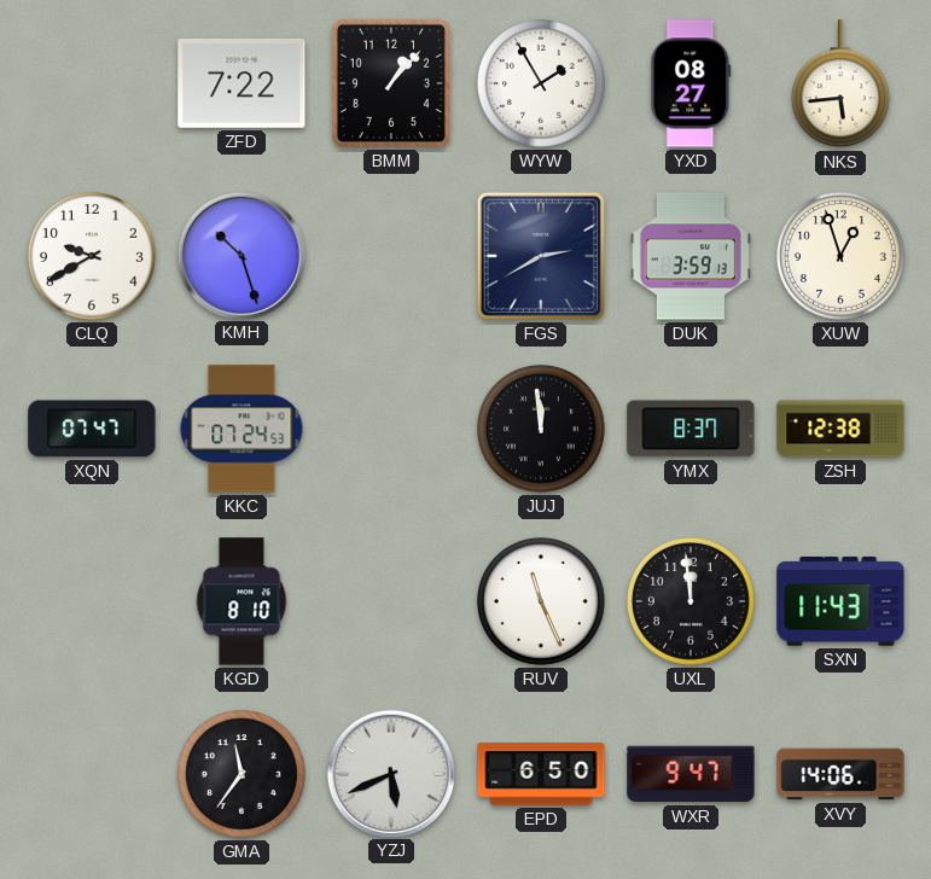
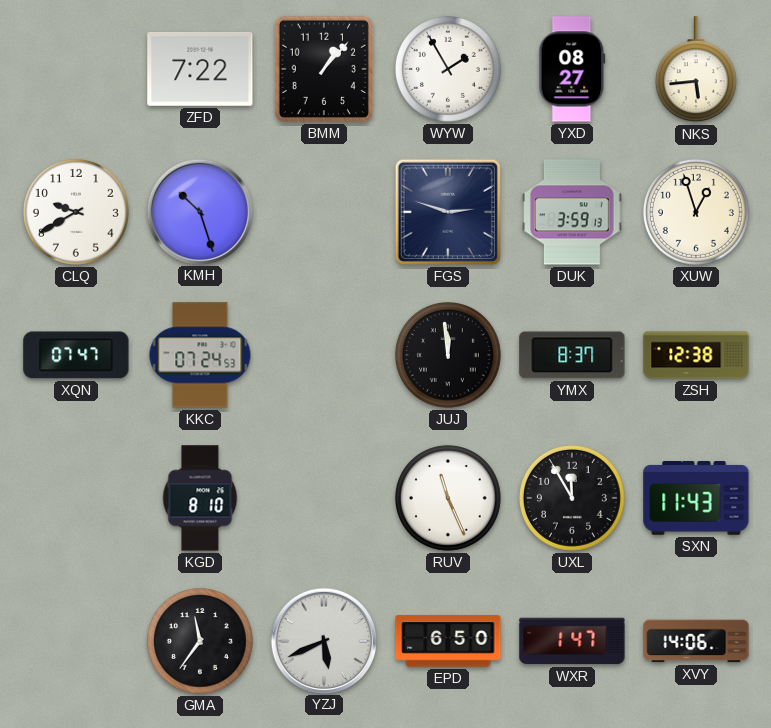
FGS: 2:40 -> 2:48
UXL: 11:59 -> 11:55
WXR: 9:47 -> 1:47
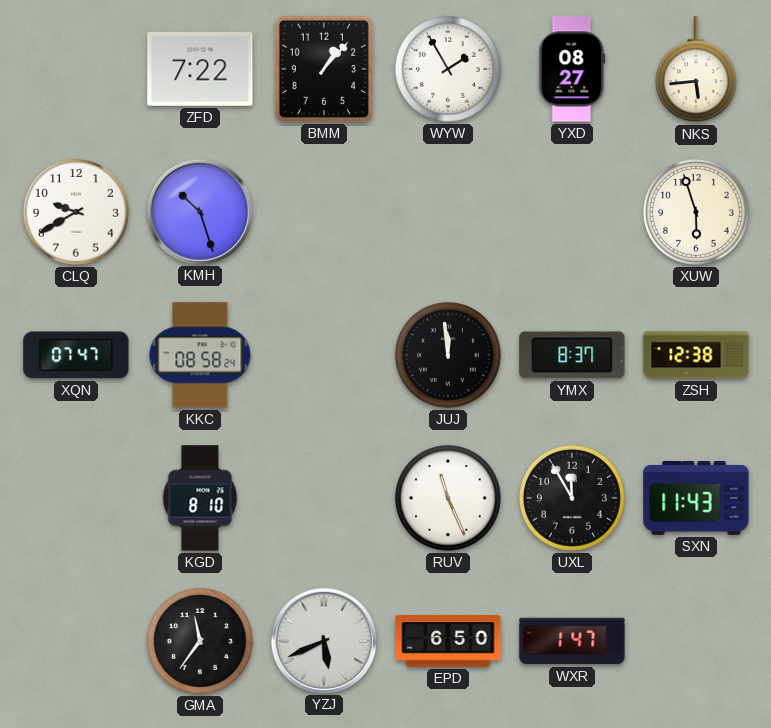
FGS: 2:48 -> none
DUK: 3:59 -> none
XUW: 12:57 -> 5:57
KKC: 07:24 -> 08:58
XVY: 14:06 -> none
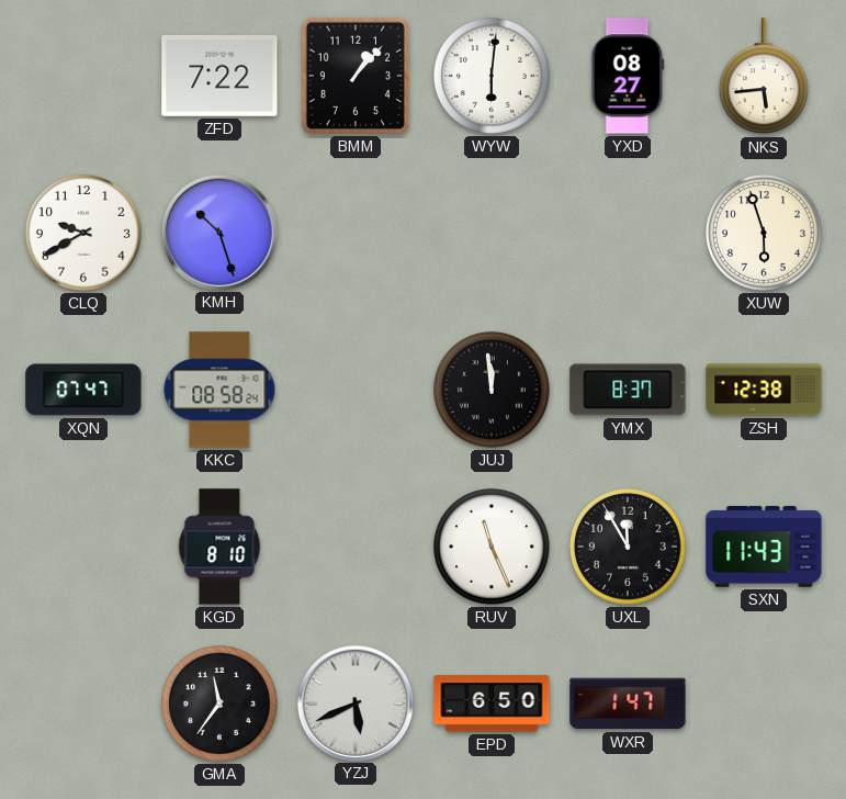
WYW: 1:55 -> 6:01
